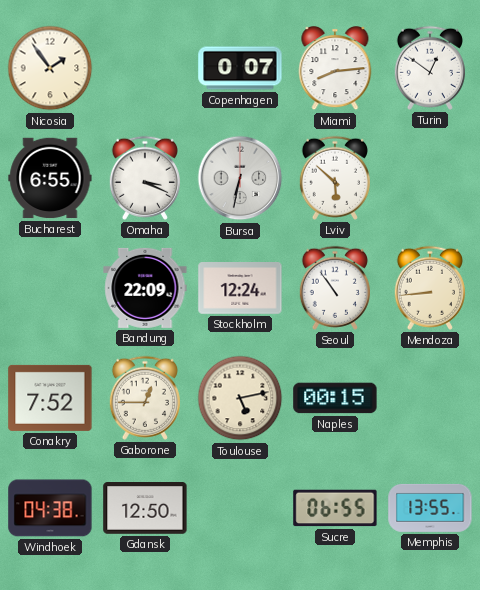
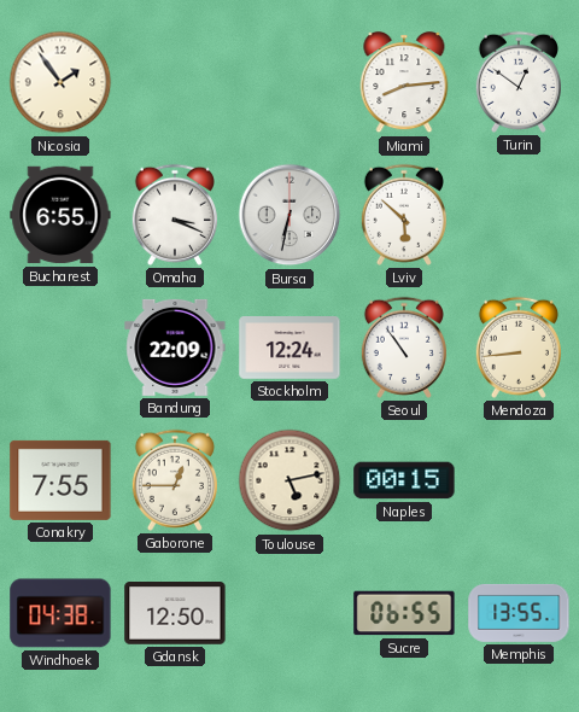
Copenhagen: 0:07 -> none
Conakry: 7:52 -> 7:55
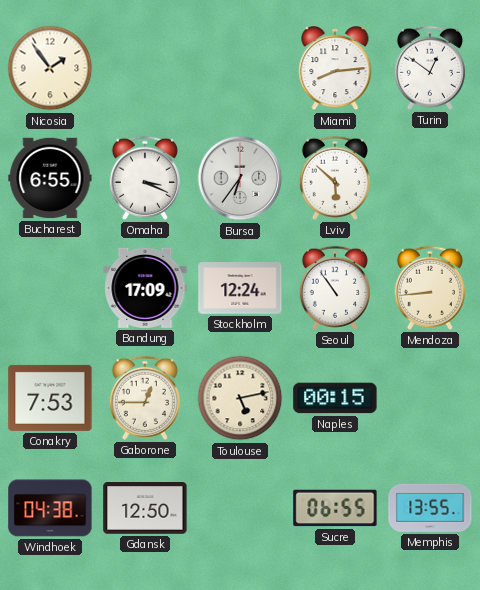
Bursa: 6:32 -> 6:36
Bandung: 22:09 -> 17:09
Conakry: 7:55 -> 7:53
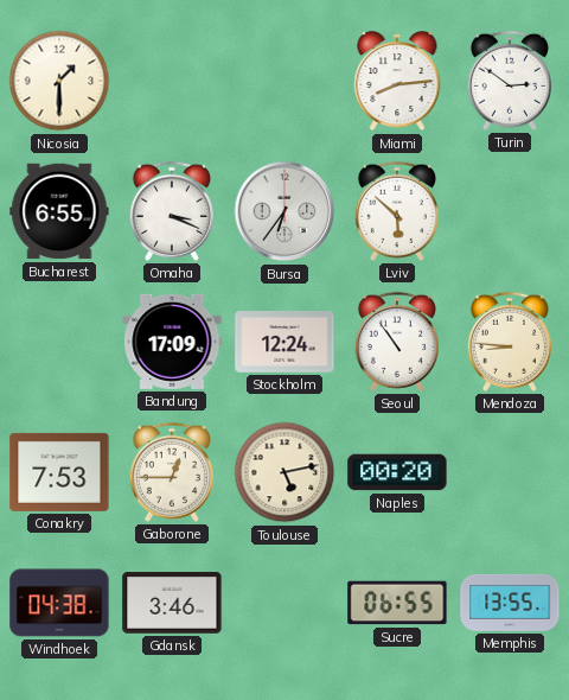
Nicosia: 1:54 -> 1:30
Turin: 12:51 -> 2:51
Mendoza: 8:44 -> 8:46
Naples: 00:15 -> 00:20
Gdansk: 12:50 -> 3:46
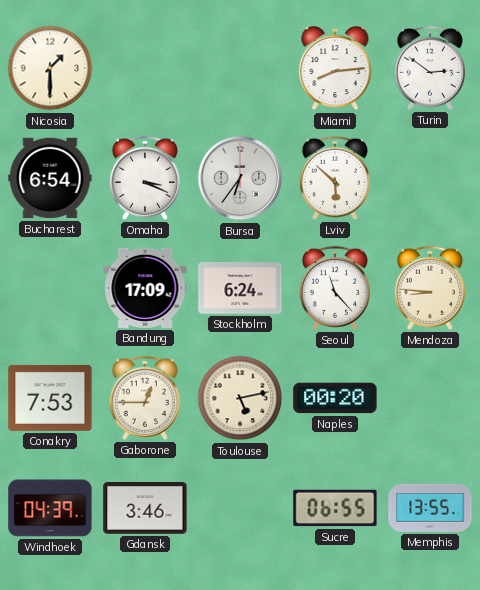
Bucharest: 6:55 -> 6:54
Stockholm: 12:24 -> 6:24
Seoul: 10:54 -> 11:23
Windhoek: 04:38 -> 04:39
